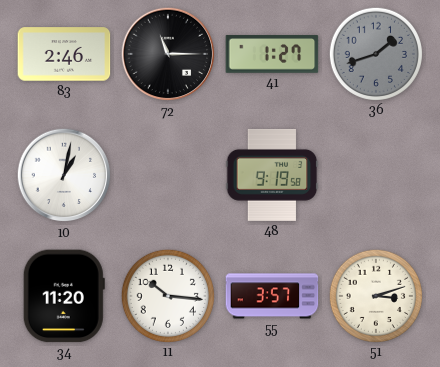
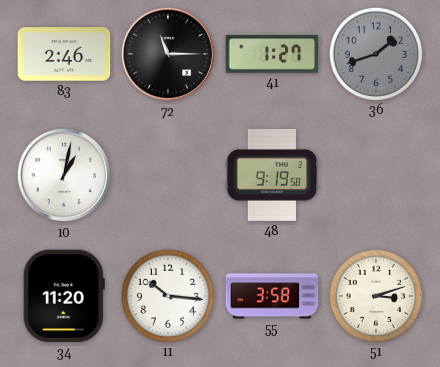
55: 3:57 -> 3:58
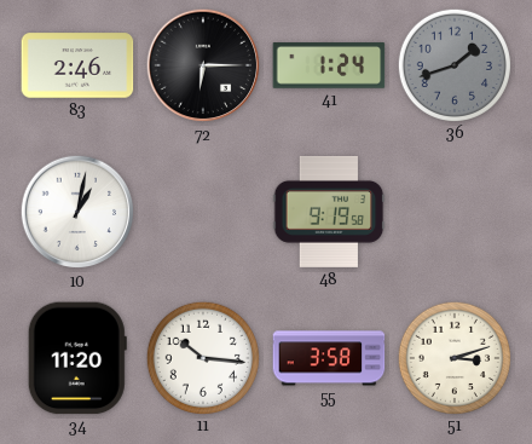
72: 11:15 -> 6:15
41: 1:27 -> 1:24
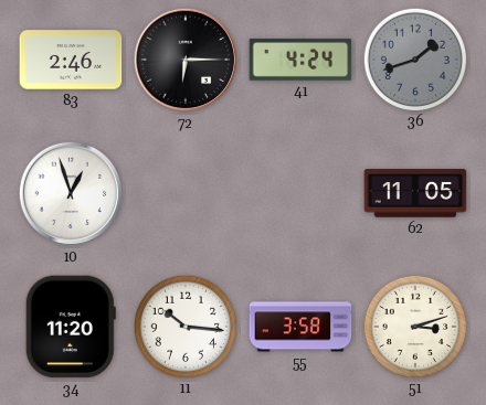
41: 1:24 -> 4:24
10: 1:02 -> 12:57
48: 9:19 -> none
62: none -> 11:05
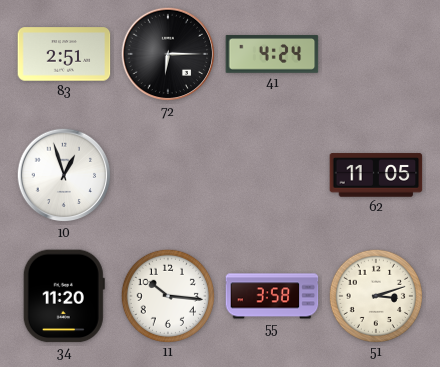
83: 2:46 -> 2:51
36: 1:42 -> none
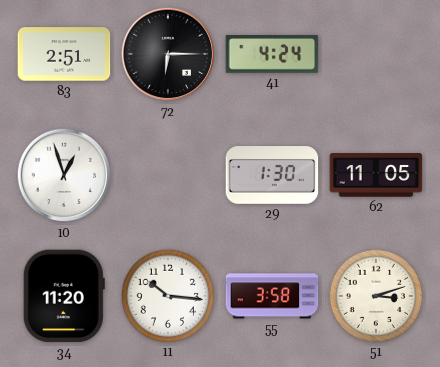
29: none -> 1:30
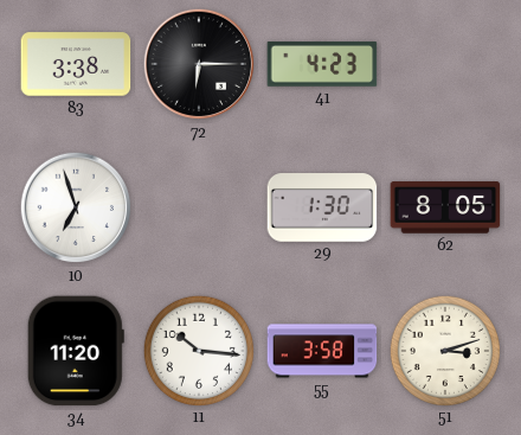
83: 2:51 -> 3:38
41: 4:24 -> 4:23
10: 12:57 -> 6:57
62: 11:05 -> 8:05
